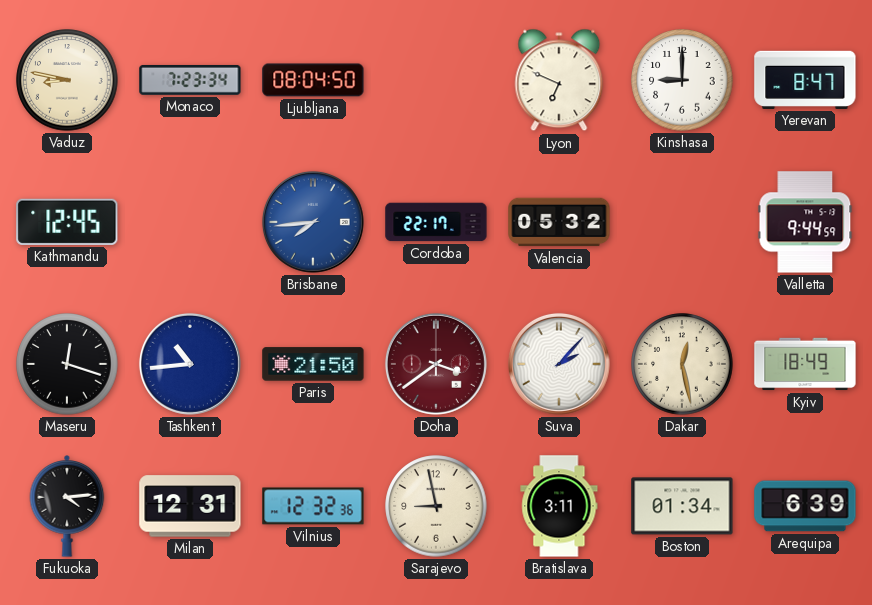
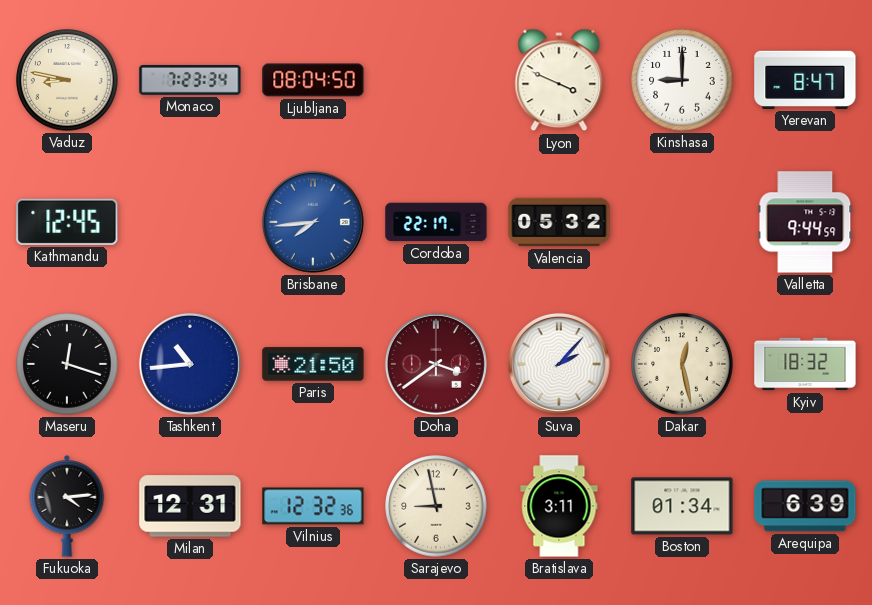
Lyon: 6:49 -> 3:49
Kyiv: 18:49 -> 18:32
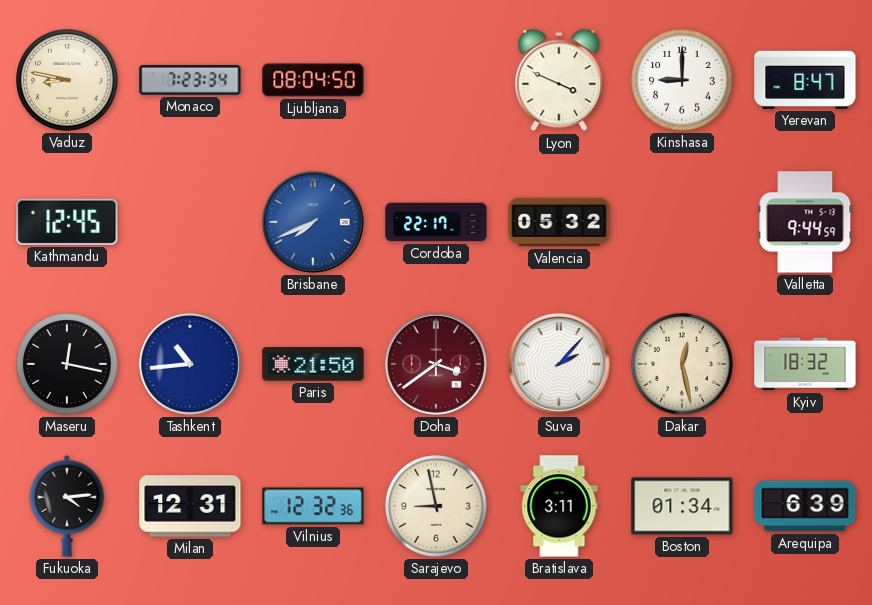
Brisbane: 7:44 -> 7:41
Maseru: 12:18 -> 12:17
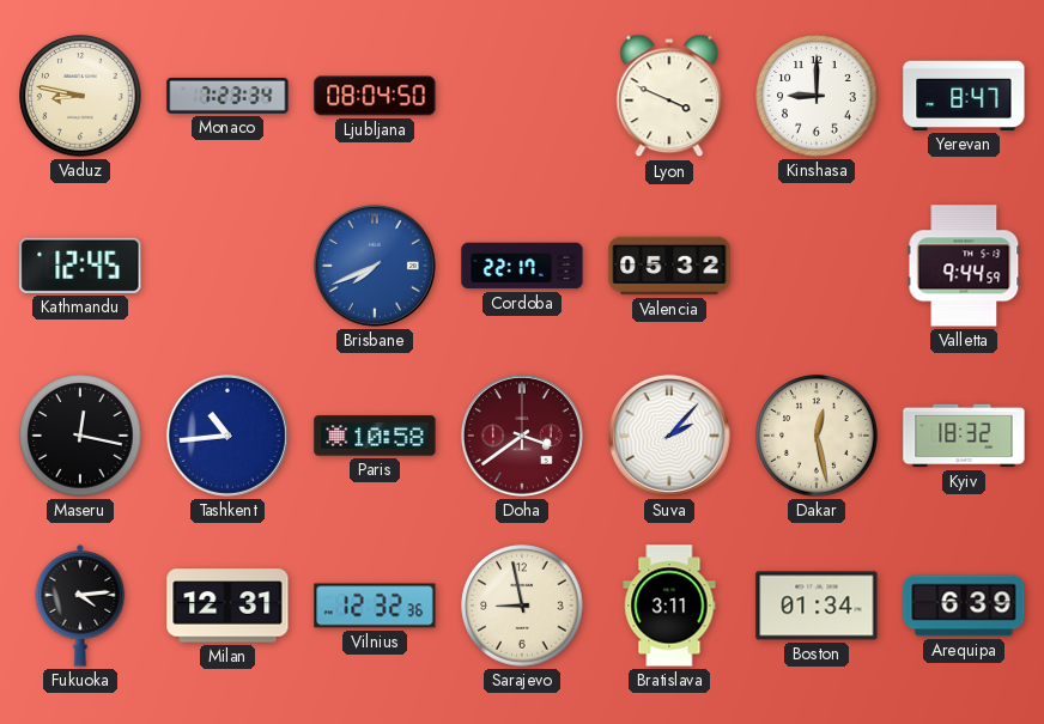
Paris: 21:50 -> 10:58
